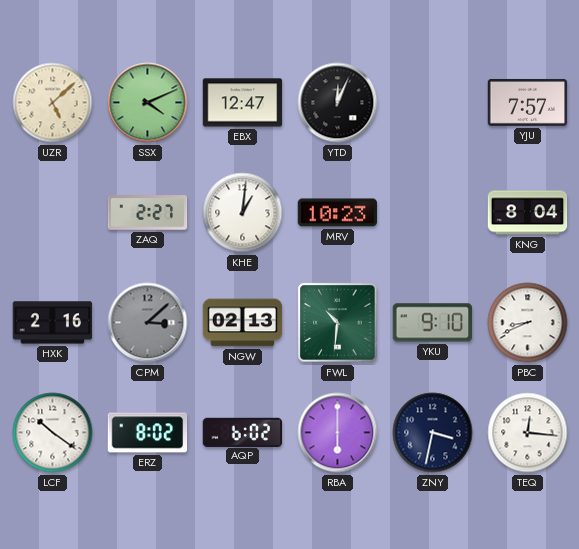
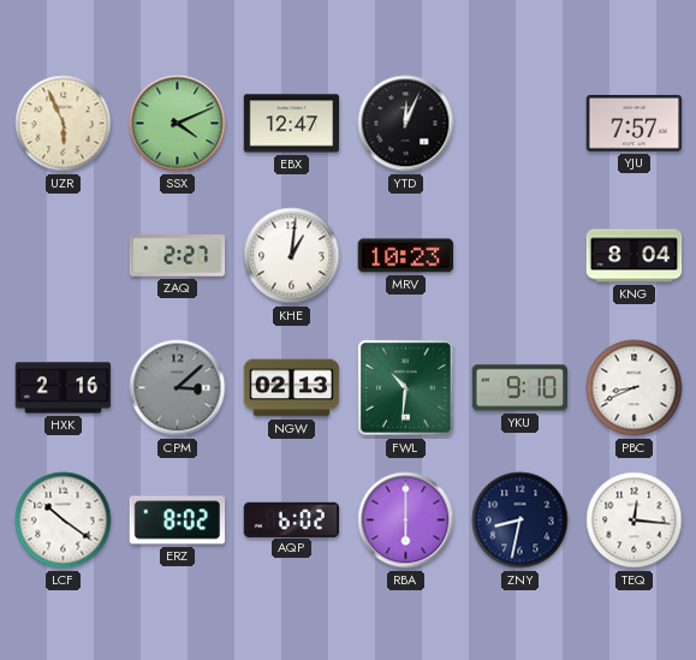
UZR: 5:08 -> 5:56
ZNY: 3:32 -> 8:32
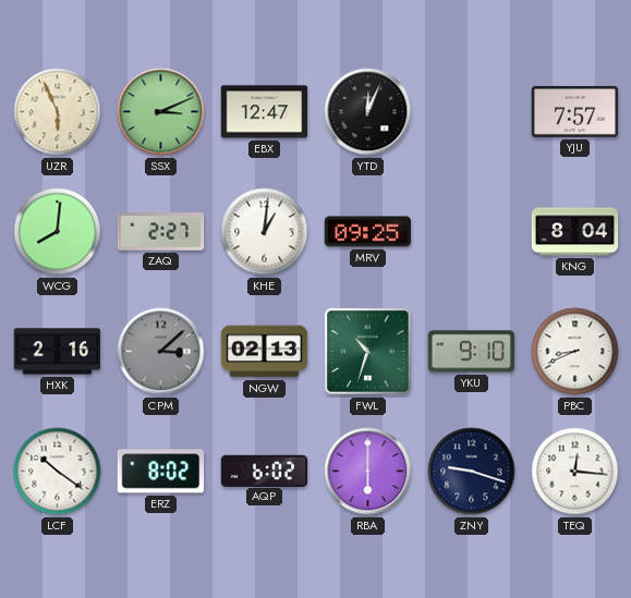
SSX: 4:11 -> 3:11
WCG: none -> 8:01
MRV: 10:23 -> 09:25
FWL: 10:31 -> 10:33
ZNY: 8:32 -> 9:18
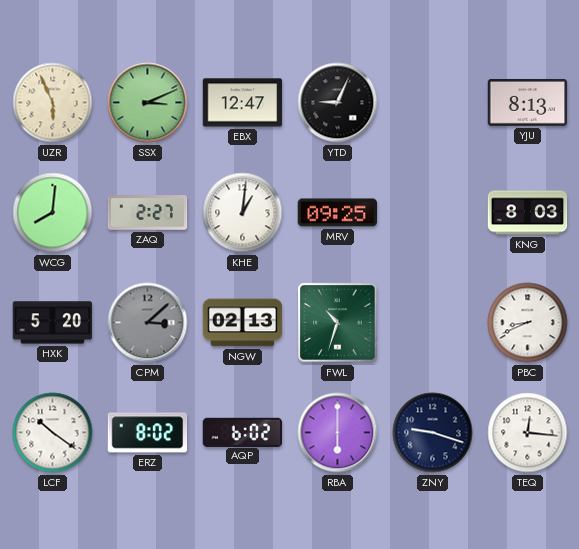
YTD: 12:04 -> 9:04
YJU: 7:57 -> 8:13
KNG: 8:04 -> 8:03
HXK: 2:16 -> 5:20
YKU: 9:10 -> none
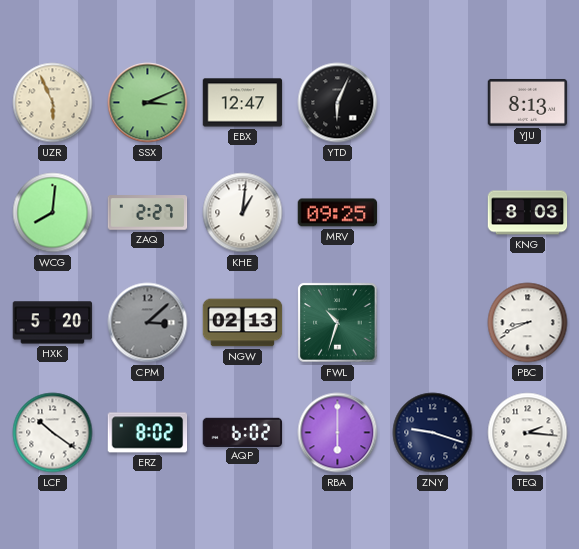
YTD: 9:04 -> 6:04
TEQ: 12:16 -> 2:16
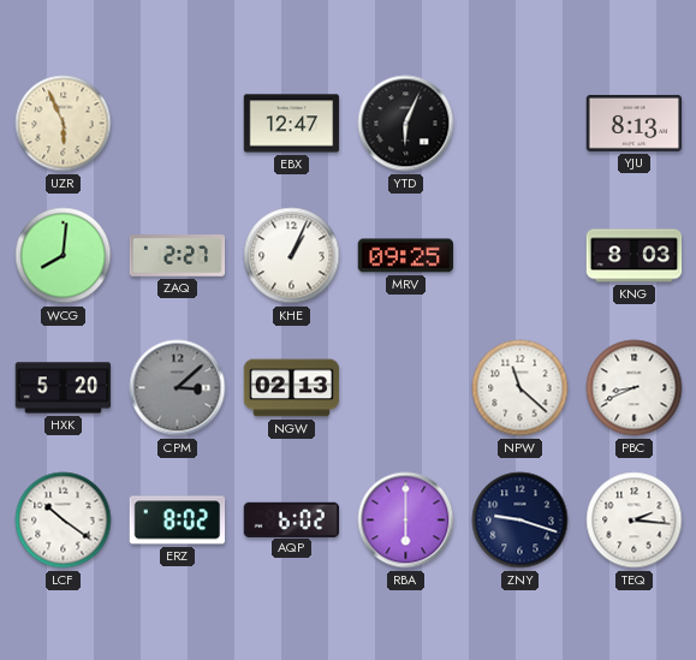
SSX: 3:11 -> none
KHE: 1:01 -> 1:04
FWL: 10:33 -> none
NPW: none -> 11:22
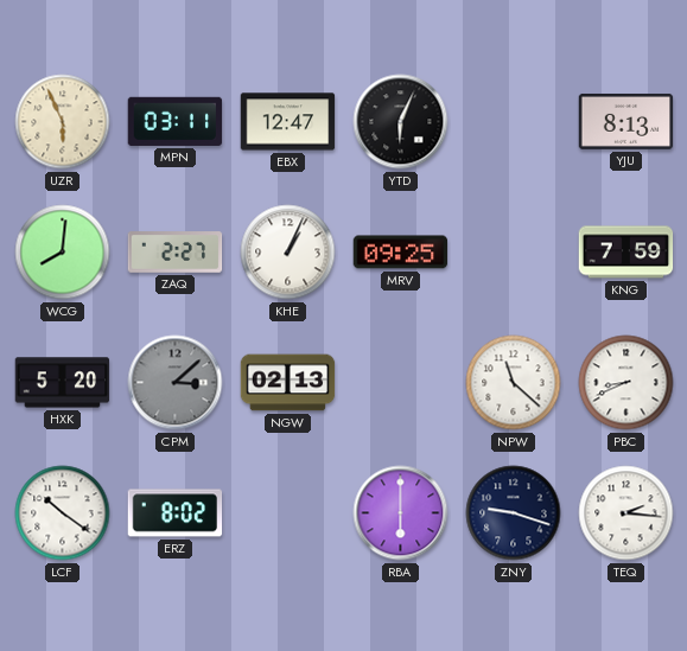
MPN: none -> 03:11
KNG: 8:03 -> 7:59
AQP: 6:02 -> none
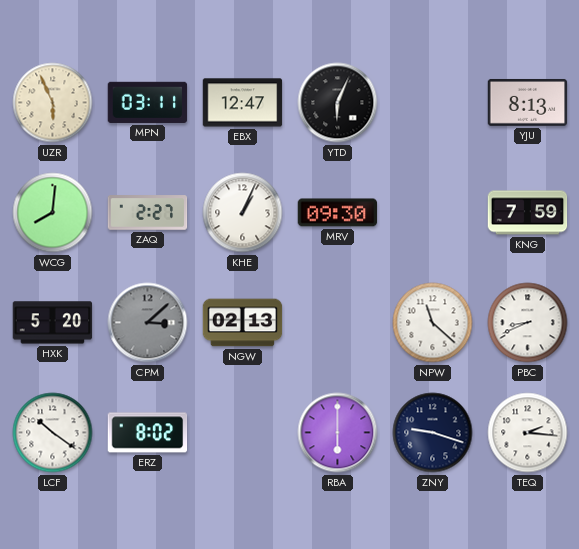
MRV: 09:25 -> 09:30
